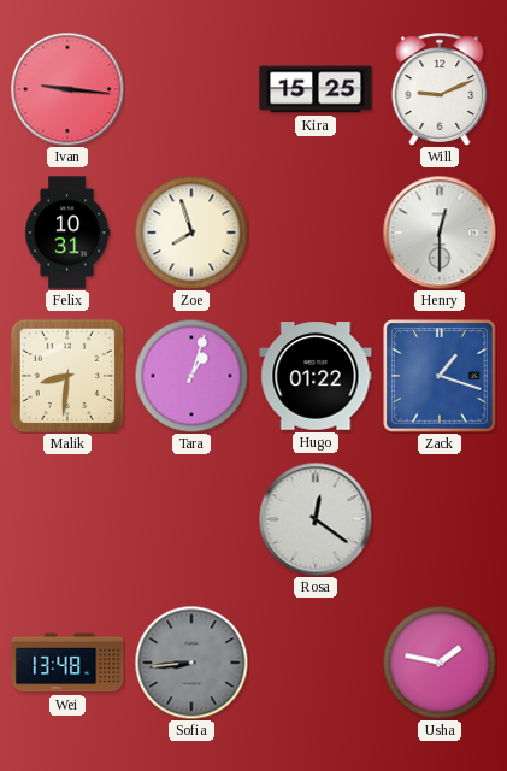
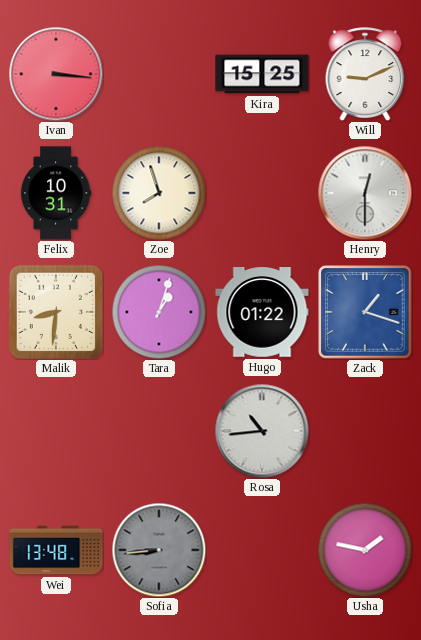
Ivan: 9:16 -> 3:16
Rosa: 12:21 -> 10:44
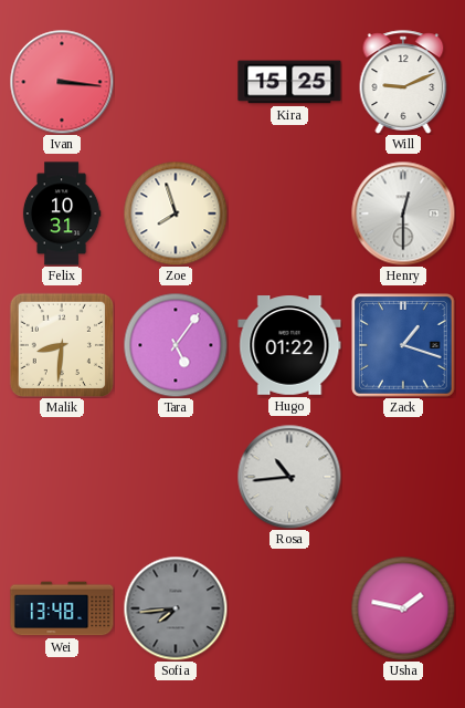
Tara: 1:03 -> 5:06
Sofia: 8:44 -> 7:44
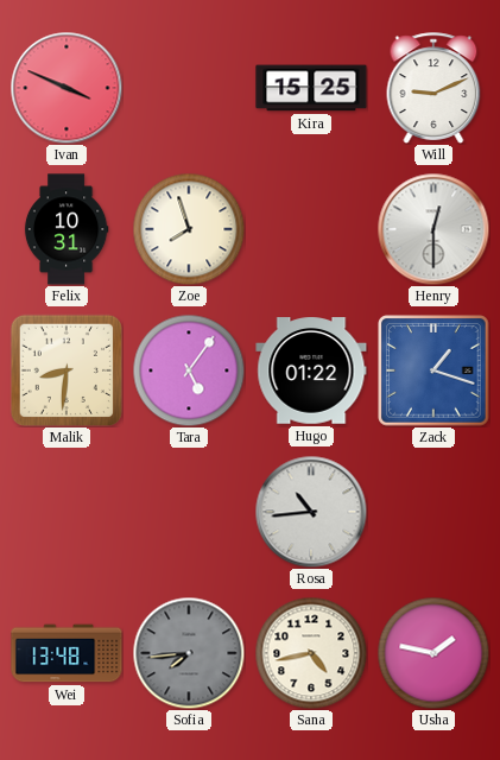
Ivan: 3:16 -> 3:49
Sana: none -> 4:43
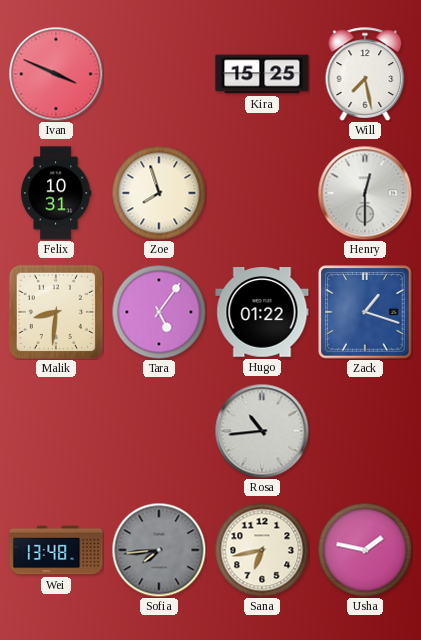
Will: 9:11 -> 7:28
Sana: 4:43 -> 6:43
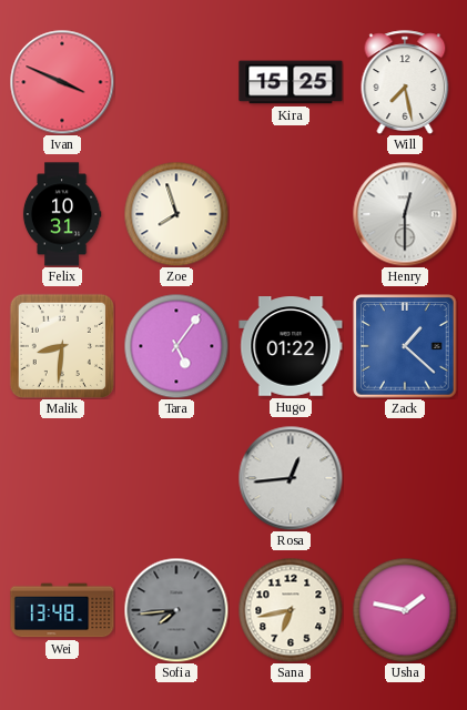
Zack: 1:18 -> 1:22
Rosa: 10:44 -> 12:44
